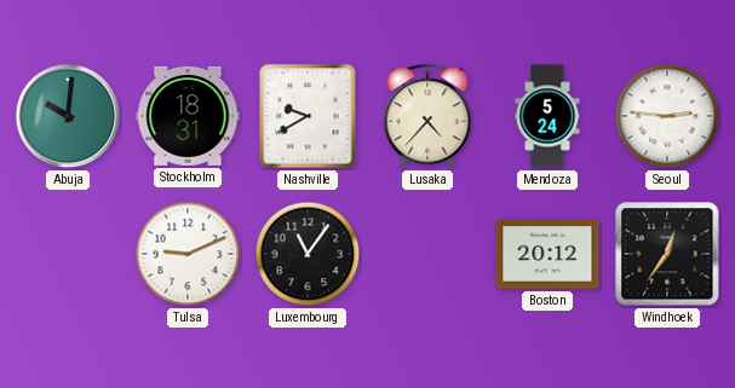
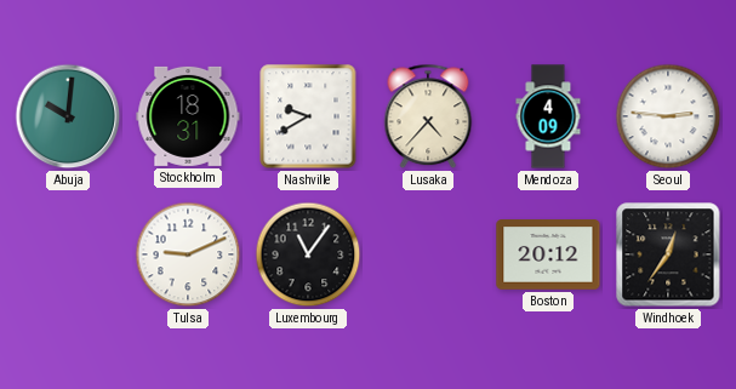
Mendoza: 5:24 -> 4:09
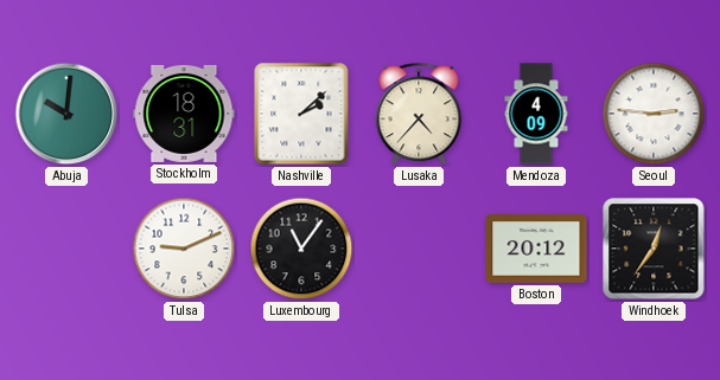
Nashville: 9:40 -> 2:08
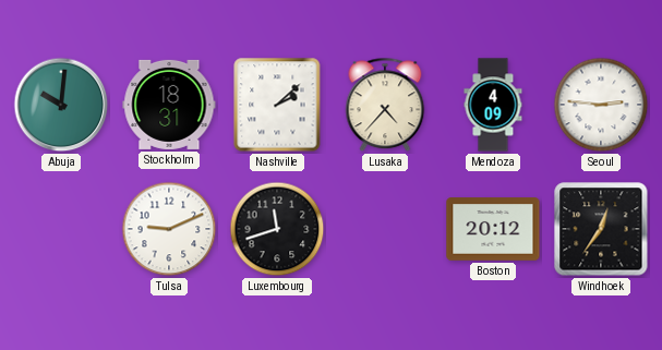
Luxembourg: 11:06 -> 11:42
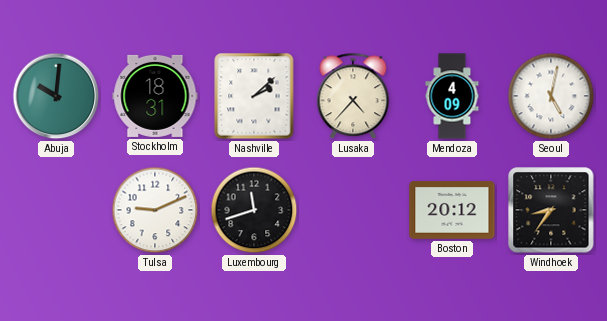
Seoul: 2:46 -> 5:02
Windhoek: 12:36 -> 8:36
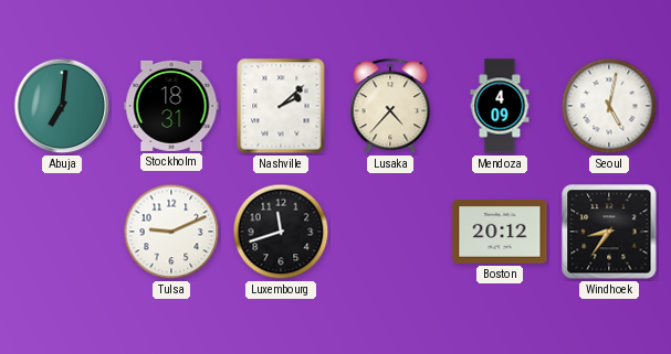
Abuja: 10:01 -> 7:01
